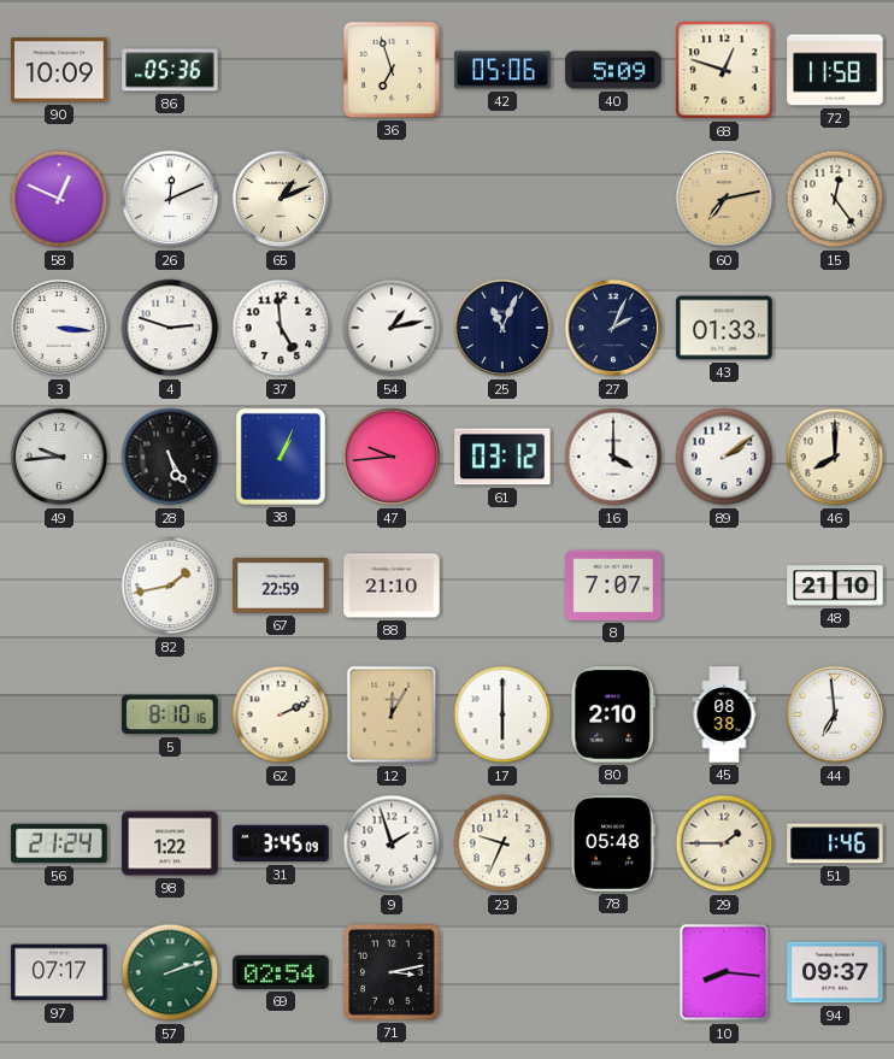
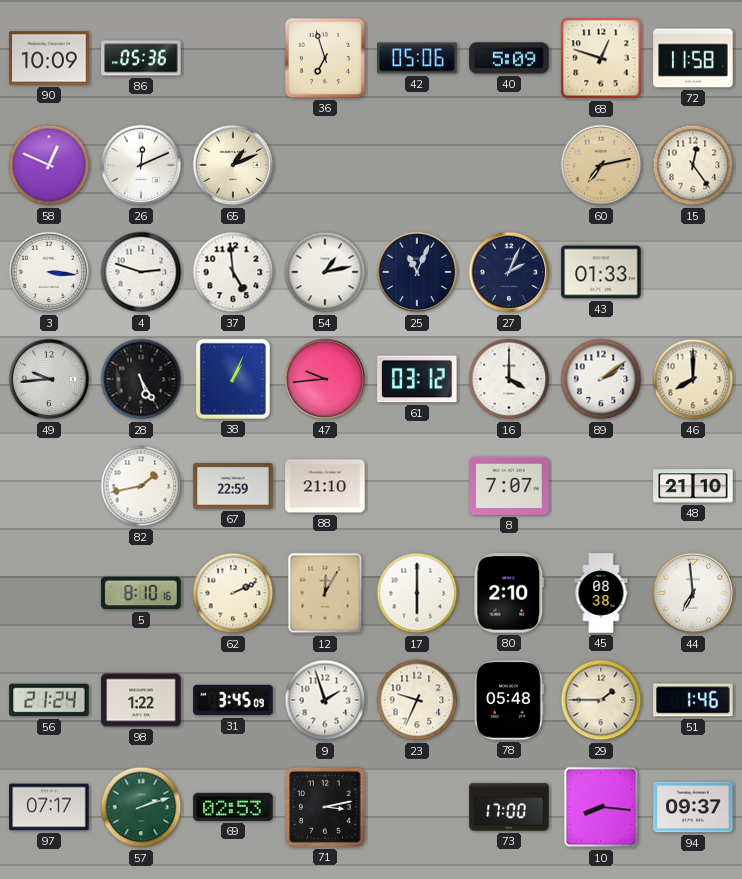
69: 02:54 -> 02:53
73: none -> 17:00
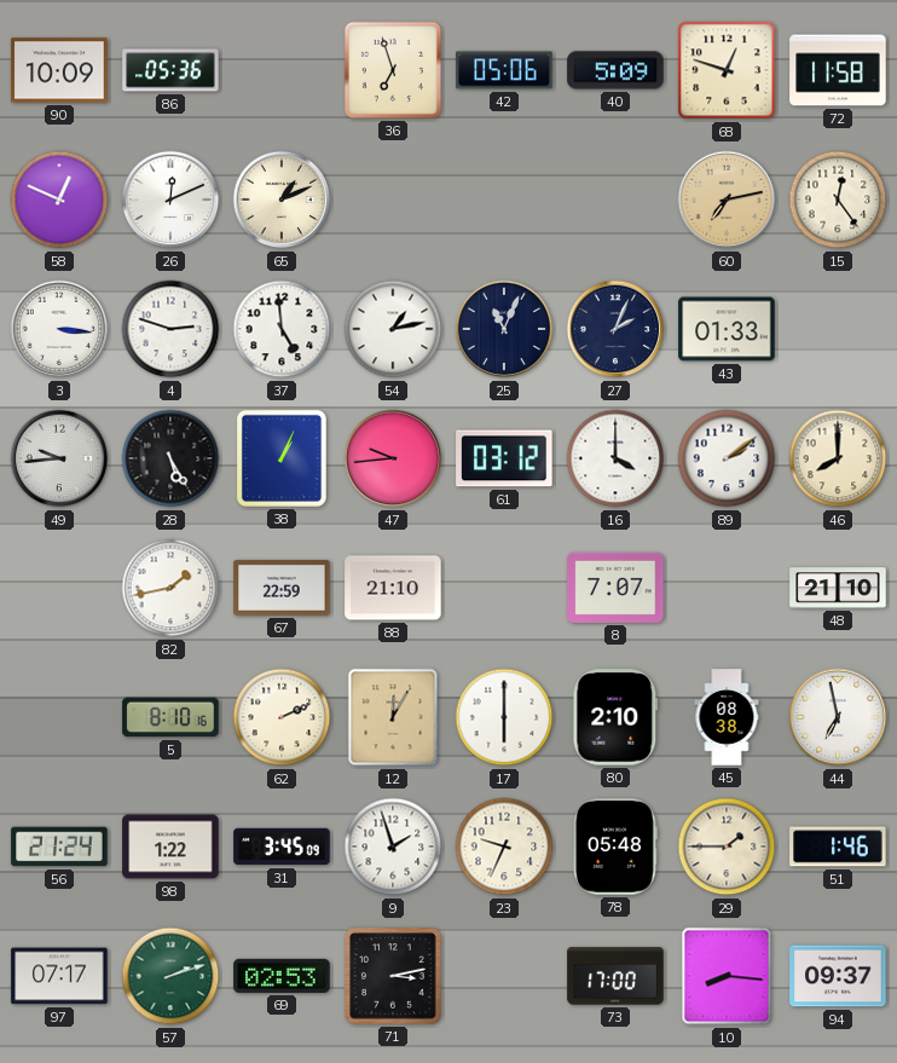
44: 6:59 -> 6:58
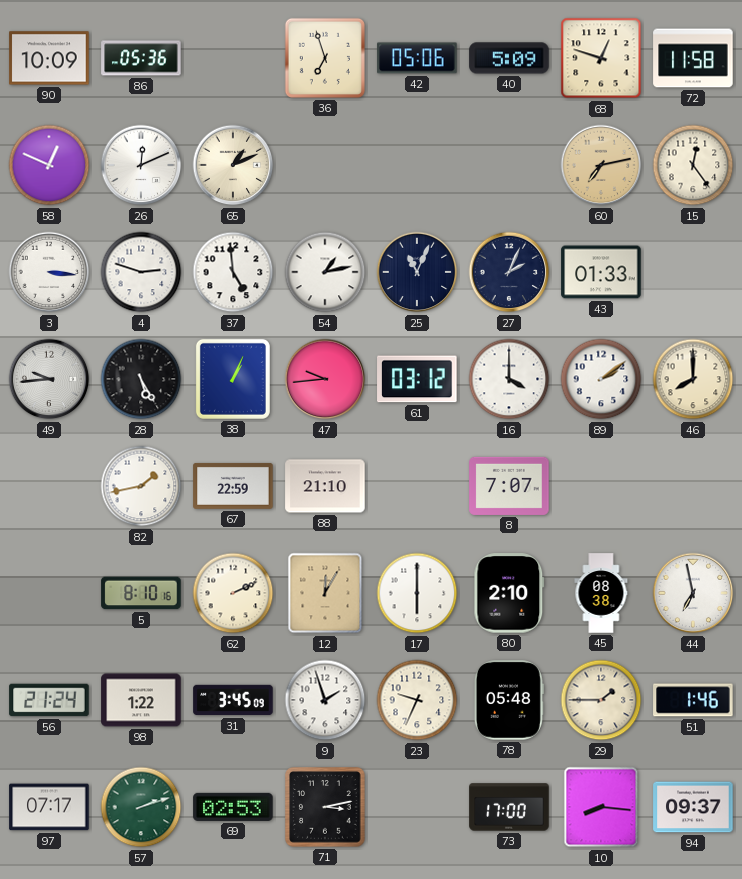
48: 21:10 -> none
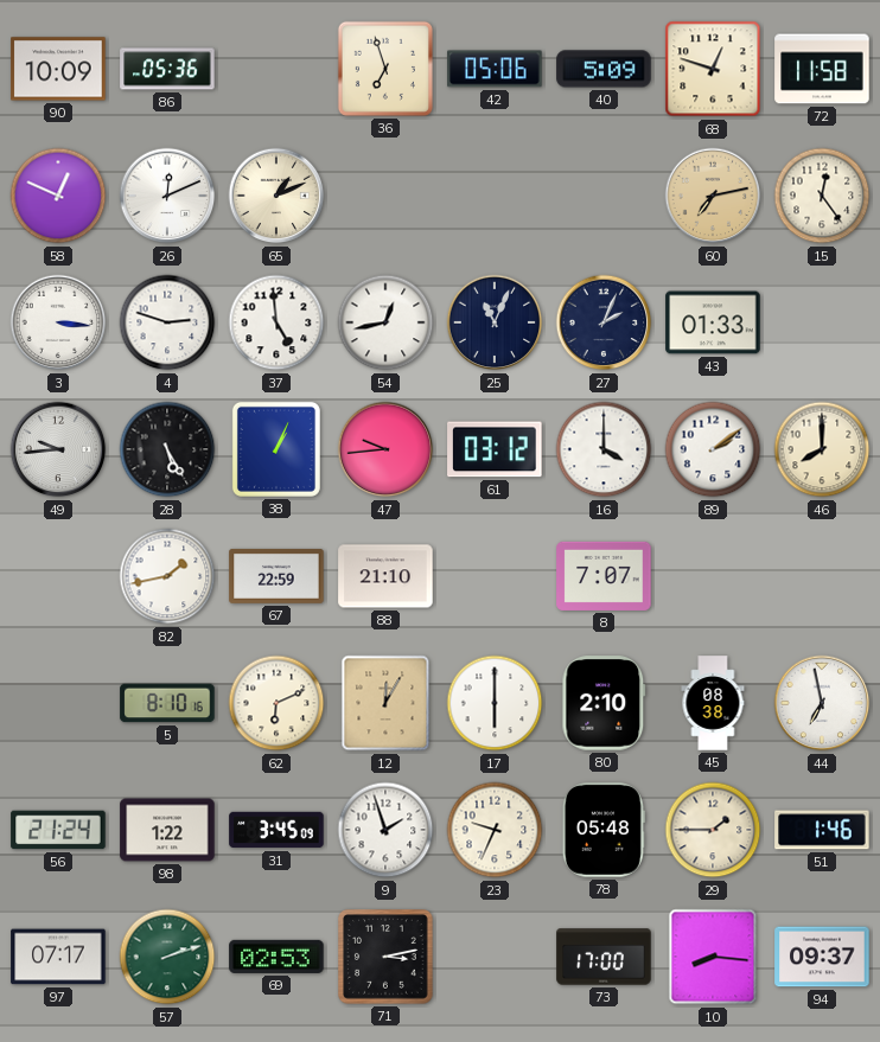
54: 1:13 -> 12:43
62: 2:11 -> 6:11
